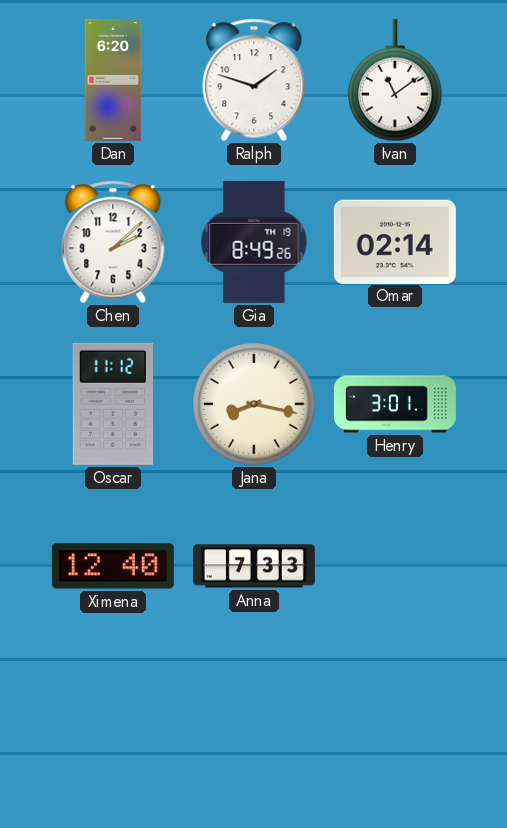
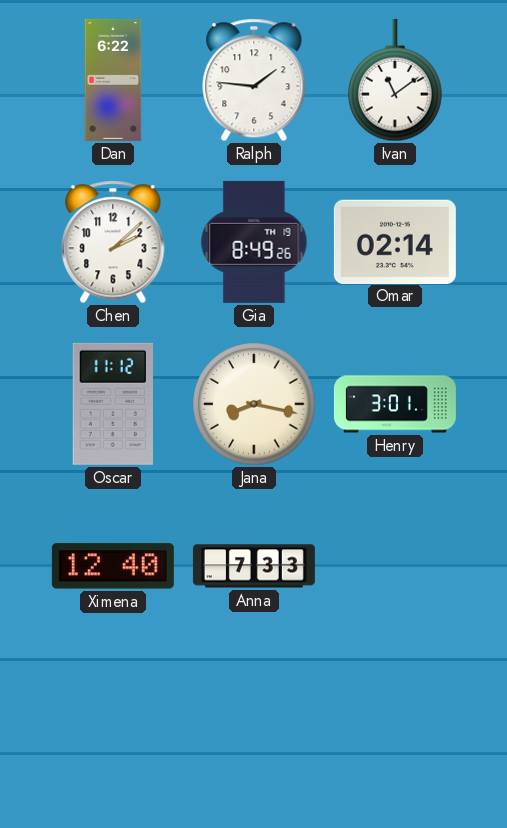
Dan: 6:20 -> 6:22
Ralph: 1:48 -> 1:46
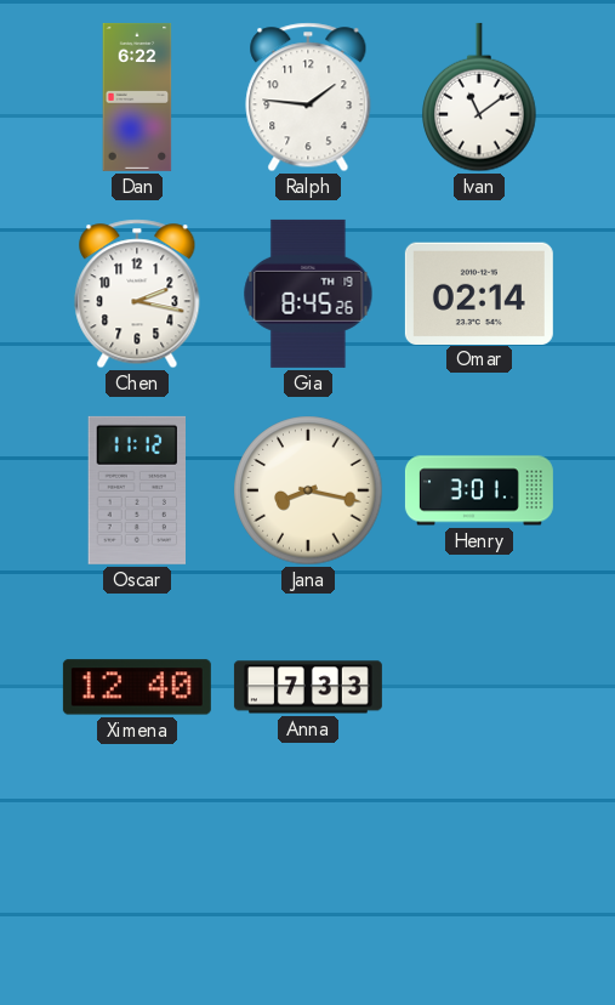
Chen: 2:08 -> 2:17
Gia: 8:49 -> 8:45
